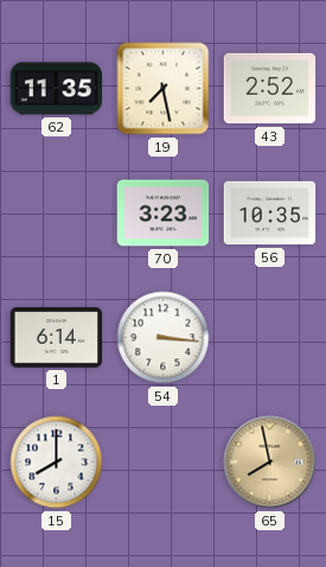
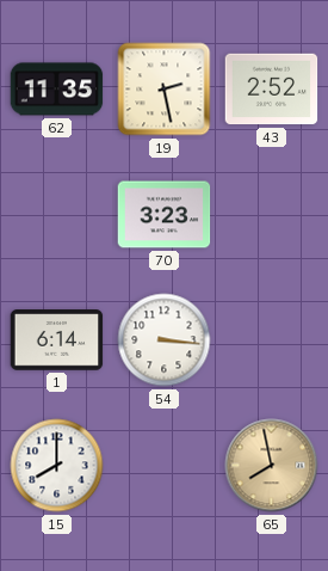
19: 7:28 -> 2:28
56: 10:35 -> none
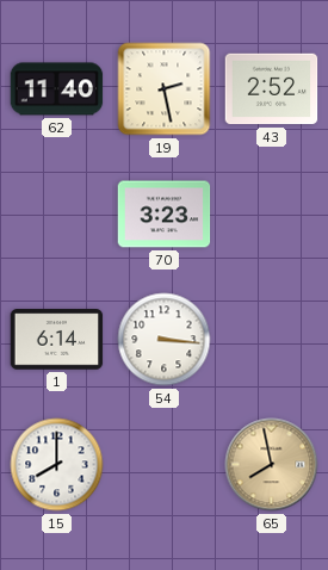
62: 11:35 -> 11:40
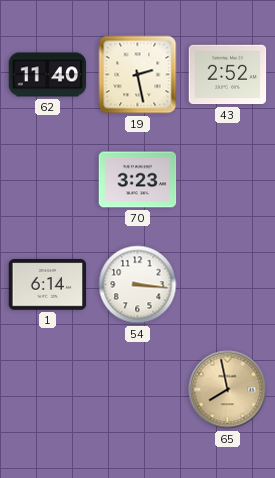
15: 8:00 -> none
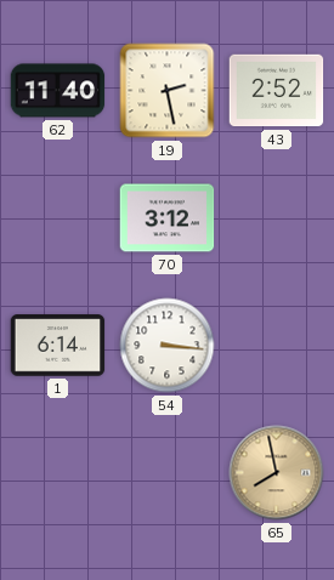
70: 3:23 -> 3:12
